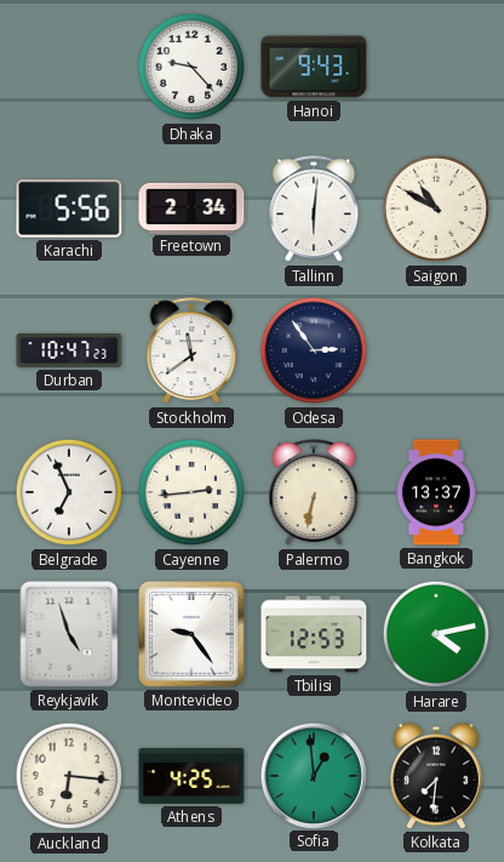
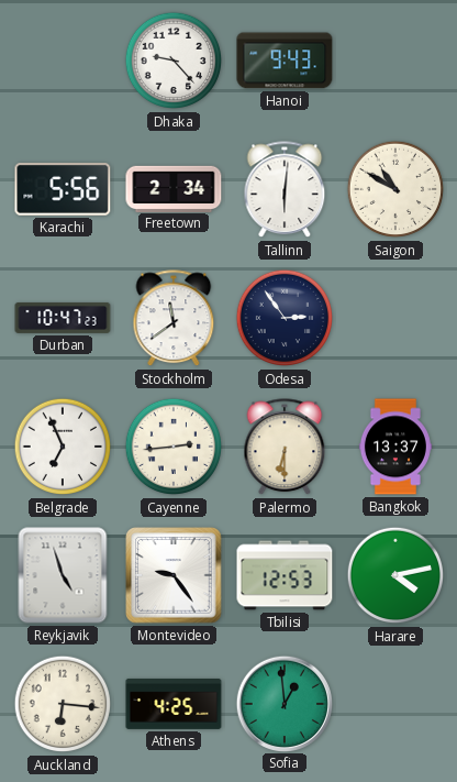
Palermo: 6:32 -> 6:30
Kolkata: 7:31 -> none
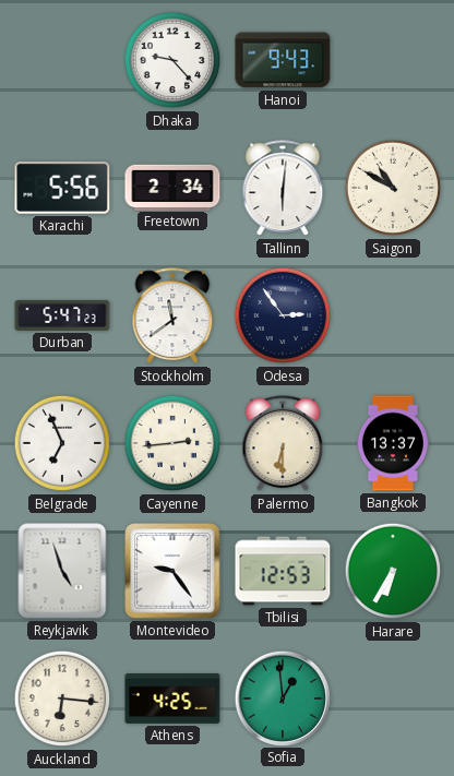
Durban: 10:47 -> 5:47
Harare: 4:13 -> 6:35
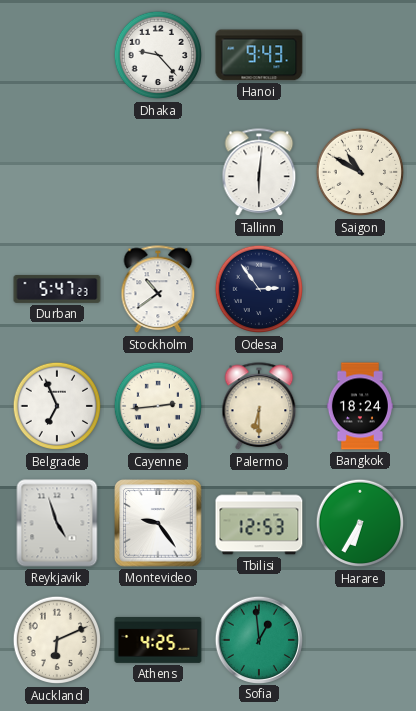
Karachi: 5:56 -> none
Freetown: 2:34 -> none
Stockholm: 11:39 -> 10:39
Bangkok: 13:37 -> 18:24
Auckland: 6:16 -> 6:11
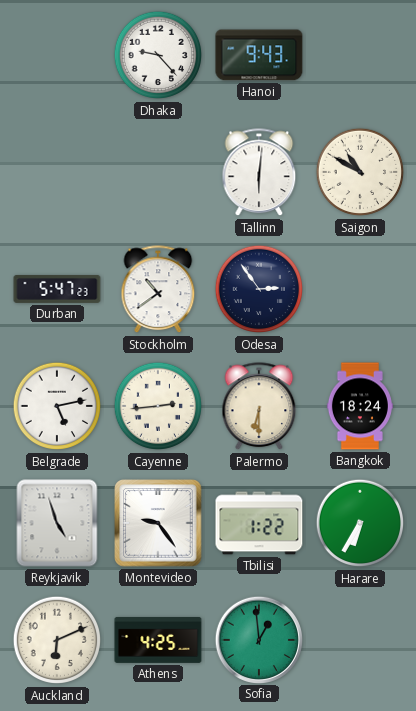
Belgrade: 6:56 -> 5:13
Tbilisi: 12:53 -> 1:22
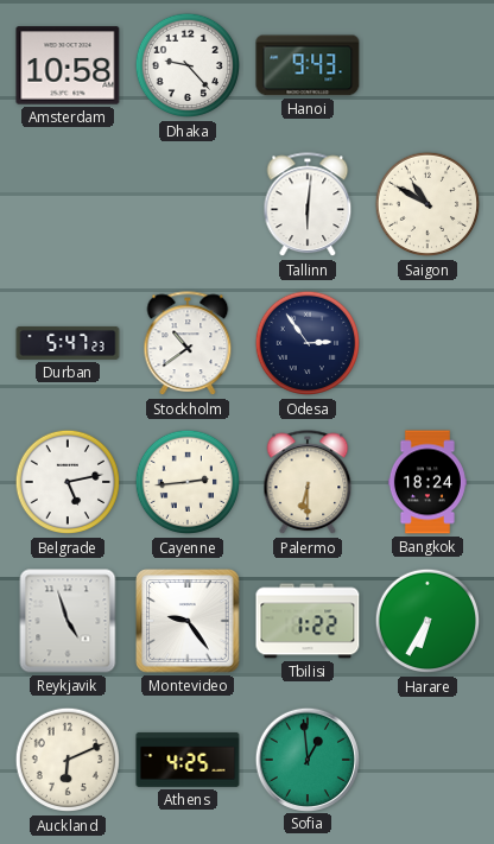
Amsterdam: none -> 10:58
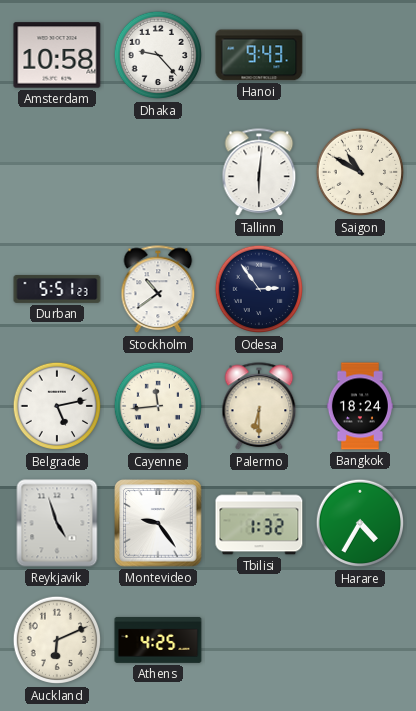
Durban: 5:47 -> 5:51
Cayenne: 2:44 -> 11:44
Tbilisi: 1:22 -> 1:32
Harare: 6:35 -> 4:35
Sofia: 12:59 -> none
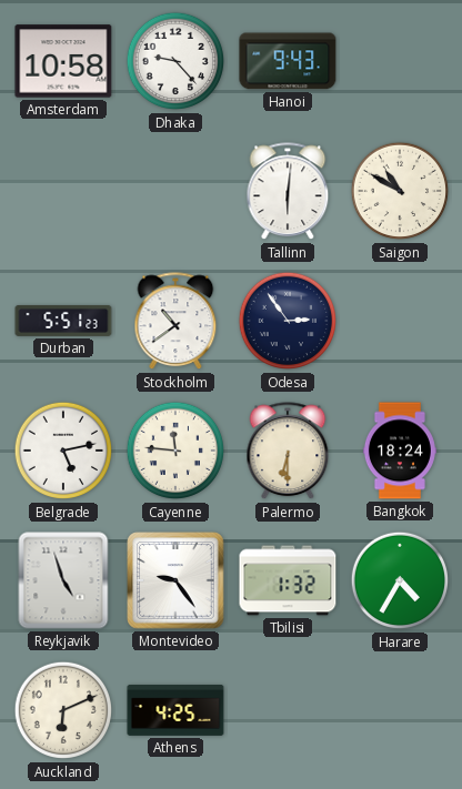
Cayenne: 11:44 -> 11:46
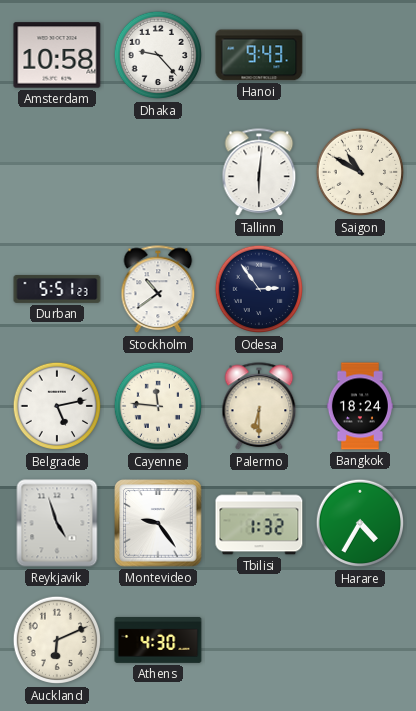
Athens: 4:25 -> 4:30
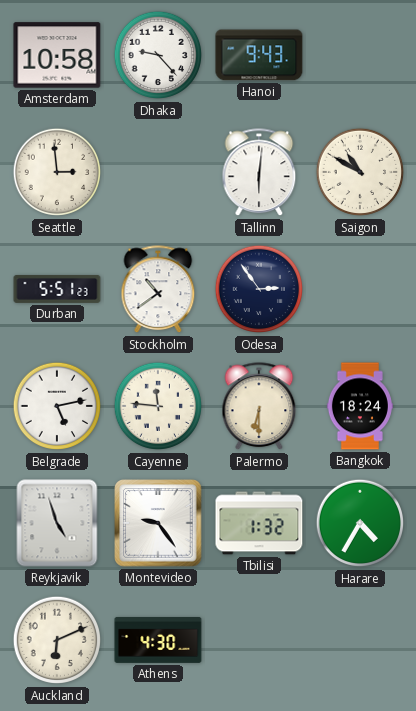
Seattle: none -> 2:59
